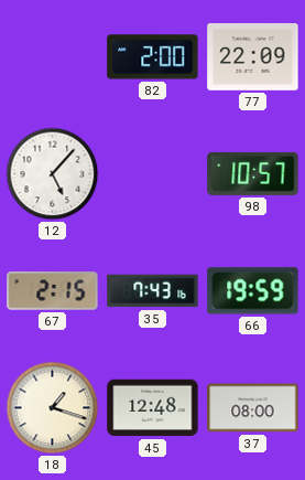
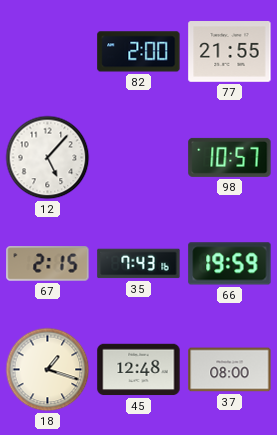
77: 22:09 -> 21:55
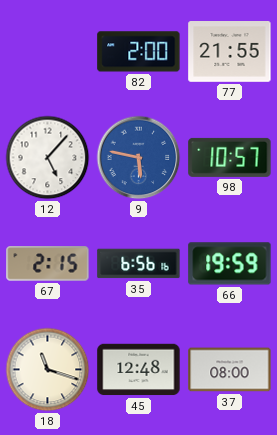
9: none -> 5:47
35: 7:43 -> 6:56
18: 1:18 -> 11:18
